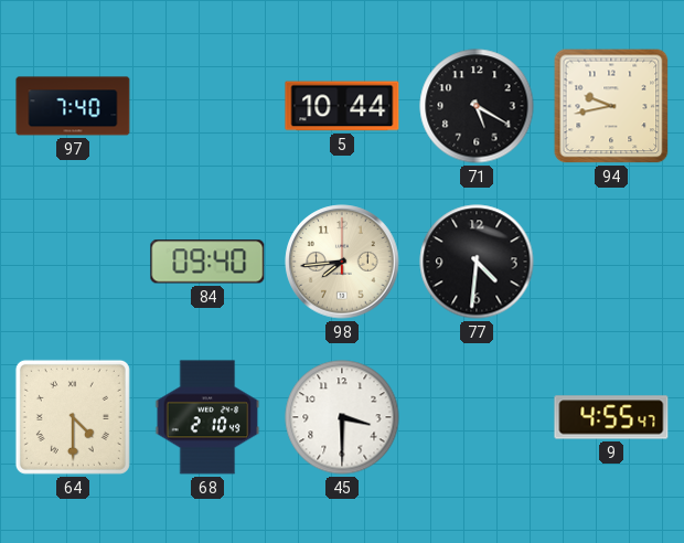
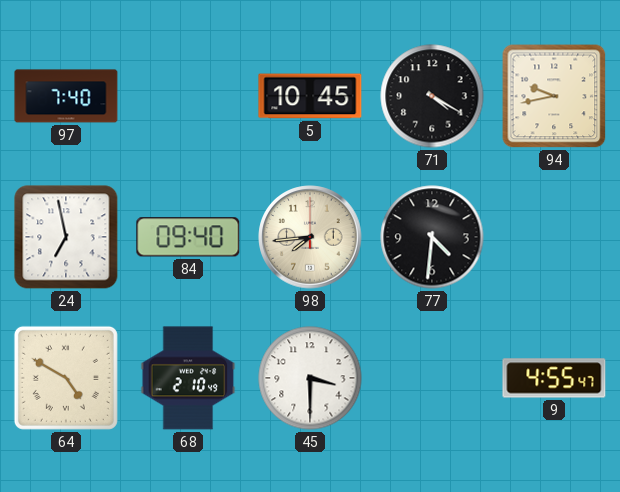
5: 10:44 -> 10:45
71: 5:20 -> 4:20
24: none -> 6:58
64: 4:30 -> 4:50
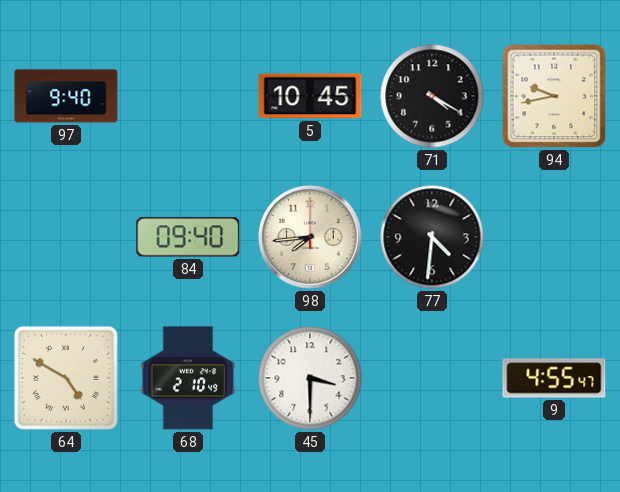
97: 7:40 -> 9:40
24: 6:58 -> none
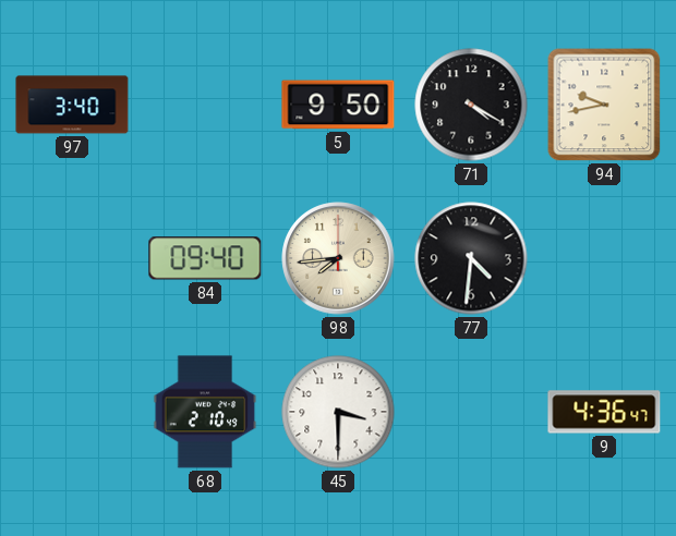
97: 9:40 -> 3:40
5: 10:45 -> 9:50
64: 4:50 -> none
9: 4:55 -> 4:36
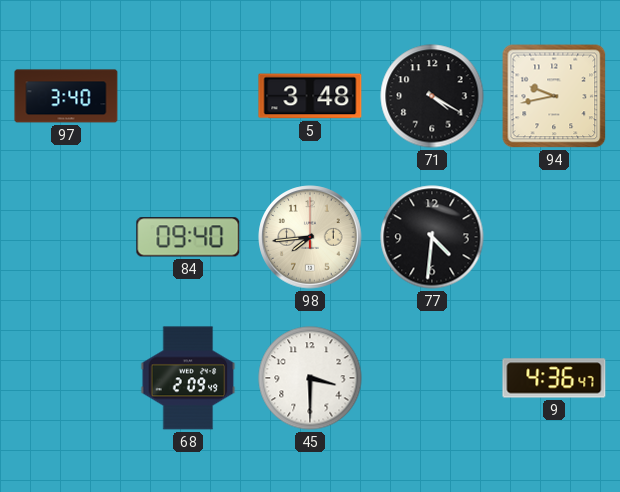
5: 9:50 -> 3:48
68: 2:10 -> 2:09
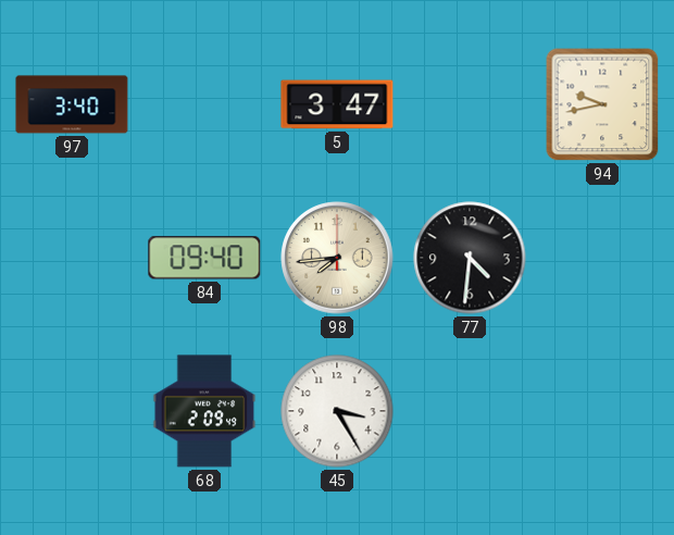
5: 3:48 -> 3:47
71: 4:20 -> none
45: 3:30 -> 3:25
9: 4:36 -> none
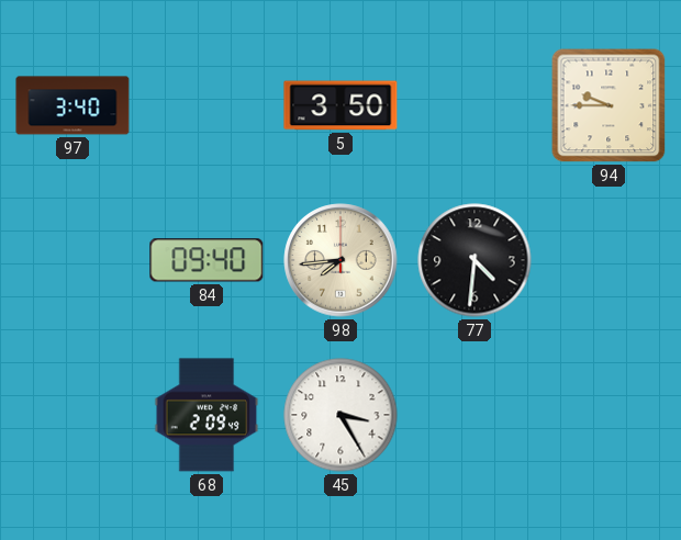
5: 3:47 -> 3:50
94: 9:43 -> 9:45
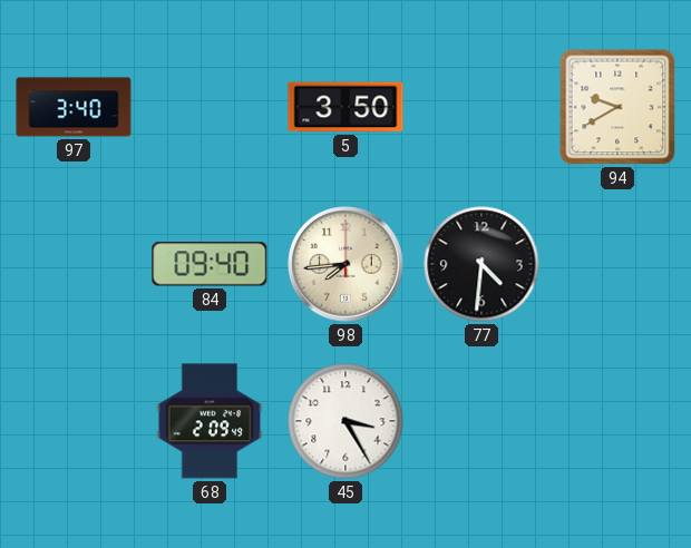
94: 9:45 -> 9:40
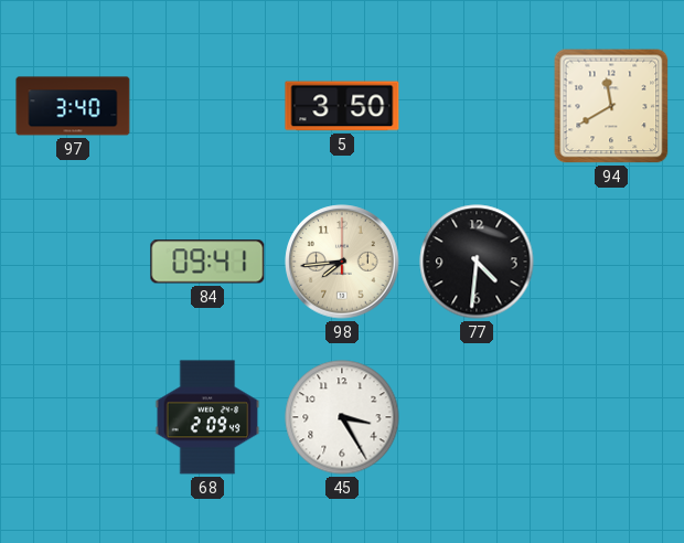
94: 9:40 -> 11:40
84: 09:40 -> 09:41
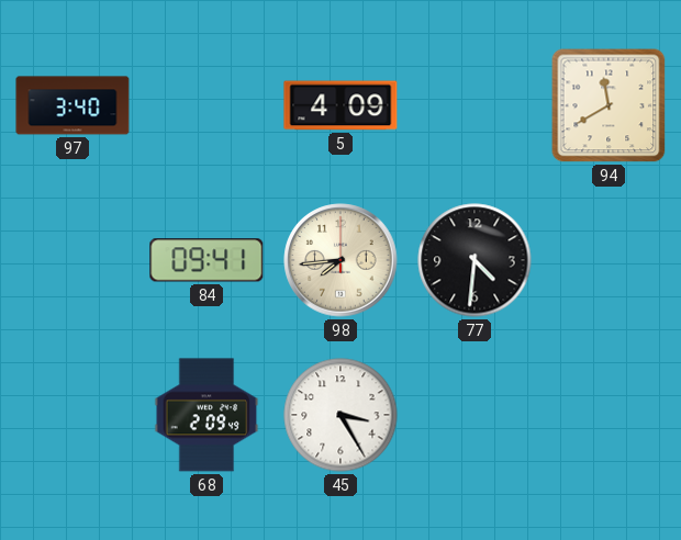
5: 3:50 -> 4:09
